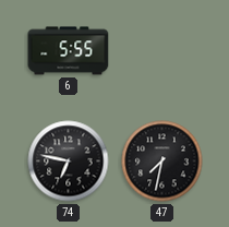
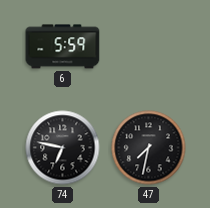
6: 5:55 -> 5:59
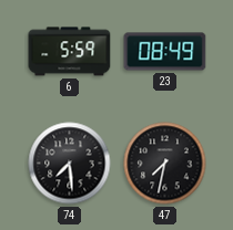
23: none -> 08:49
74: 6:47 -> 7:29
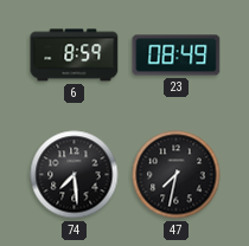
6: 5:59 -> 8:59
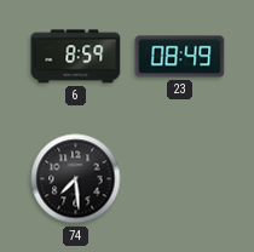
47: 7:32 -> none
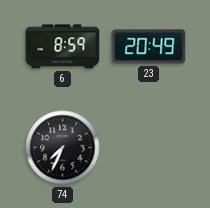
23: 08:49 -> 20:49
74: 7:29 -> 7:34
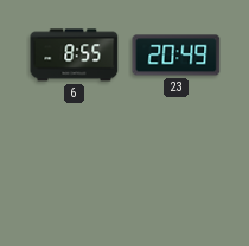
6: 8:59 -> 8:55
74: 7:34 -> none
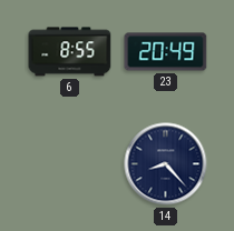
14: none -> 8:23
